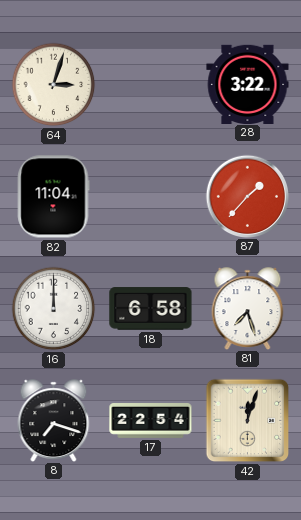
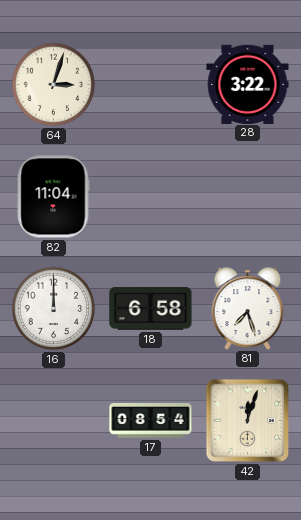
87: 1:37 -> none
8: 7:18 -> none
17: 22:54 -> 08:54
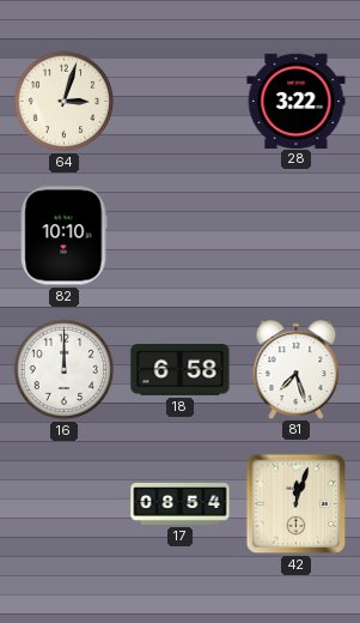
82: 11:04 -> 10:10
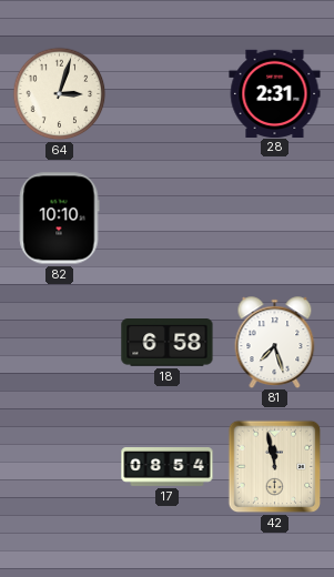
28: 3:22 -> 2:31
16: 12:00 -> none
42: 12:03 -> 11:58
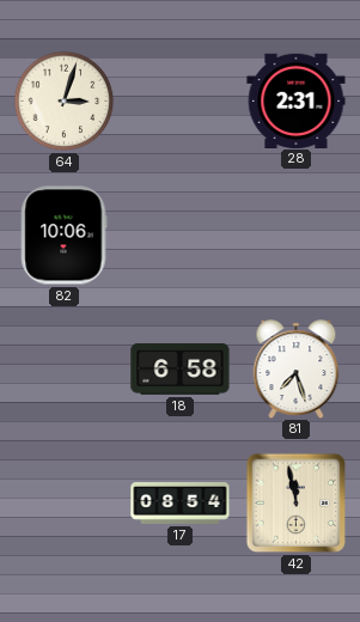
82: 10:10 -> 10:06
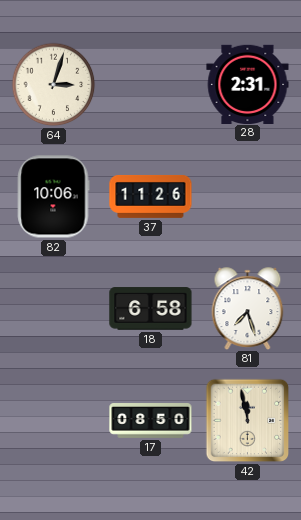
37: none -> 11:26
17: 08:54 -> 08:50
